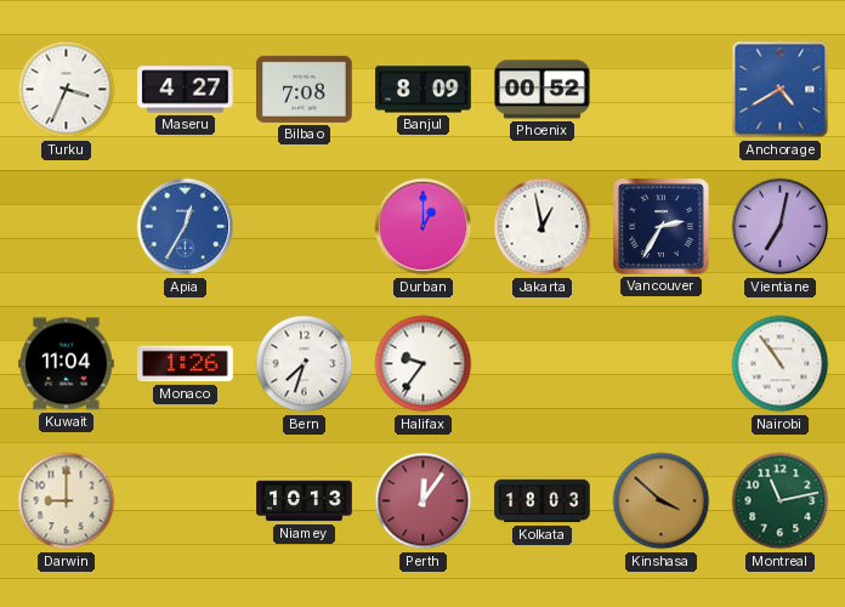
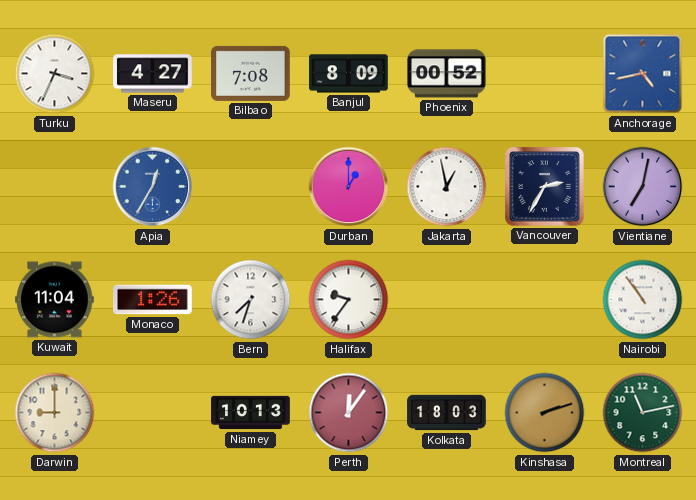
Anchorage: 4:40 -> 4:43
Kinshasa: 3:52 -> 2:12
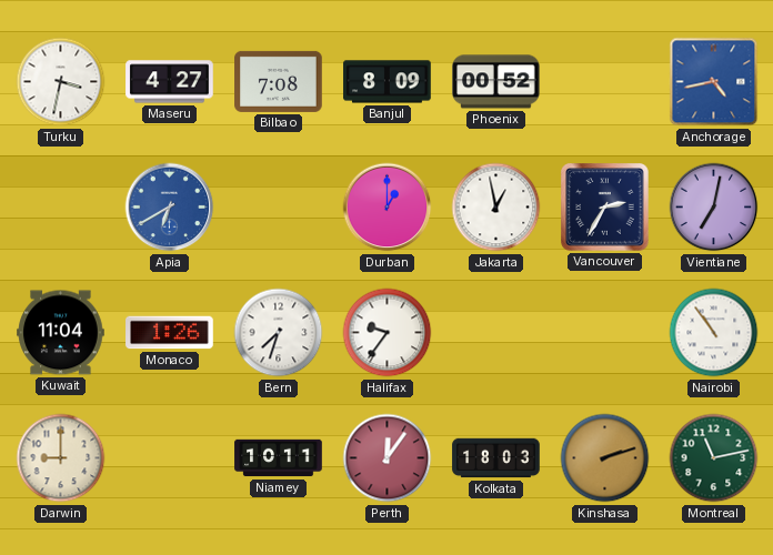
Turku: 3:34 -> 3:32
Apia: 12:35 -> 6:40
Niamey: 10:13 -> 10:11
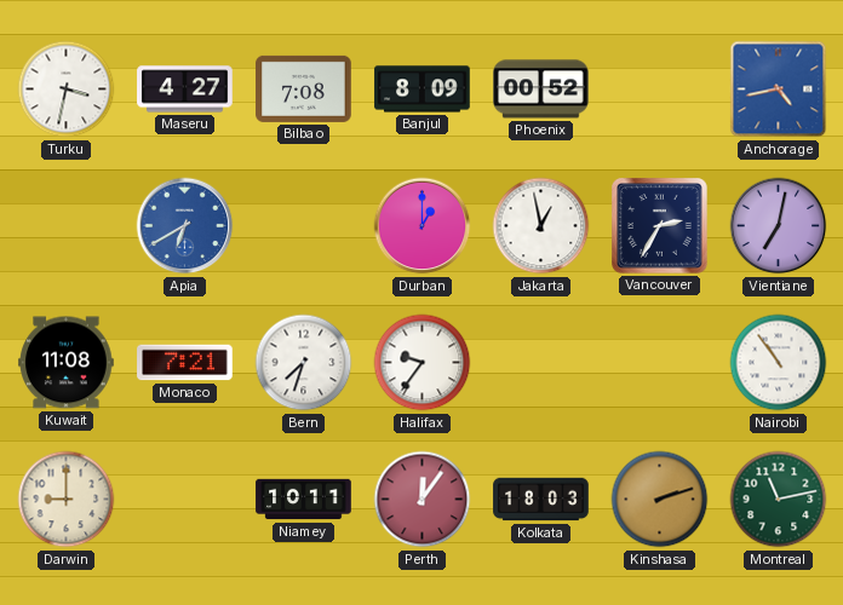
Kuwait: 11:04 -> 11:08
Monaco: 1:26 -> 7:21
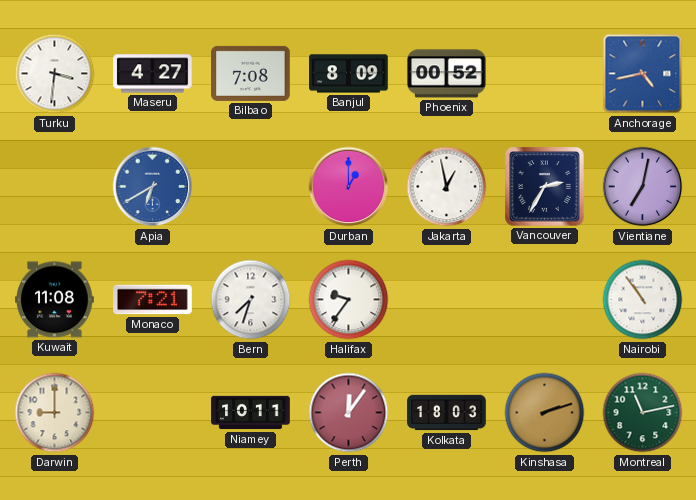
Turku: 3:32 -> 3:31
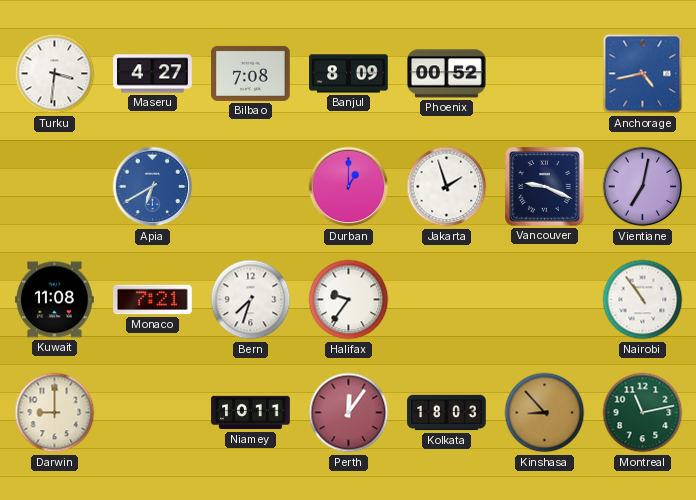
Jakarta: 12:58 -> 1:57
Vancouver: 2:35 -> 9:19
Kinshasa: 2:12 -> 8:53
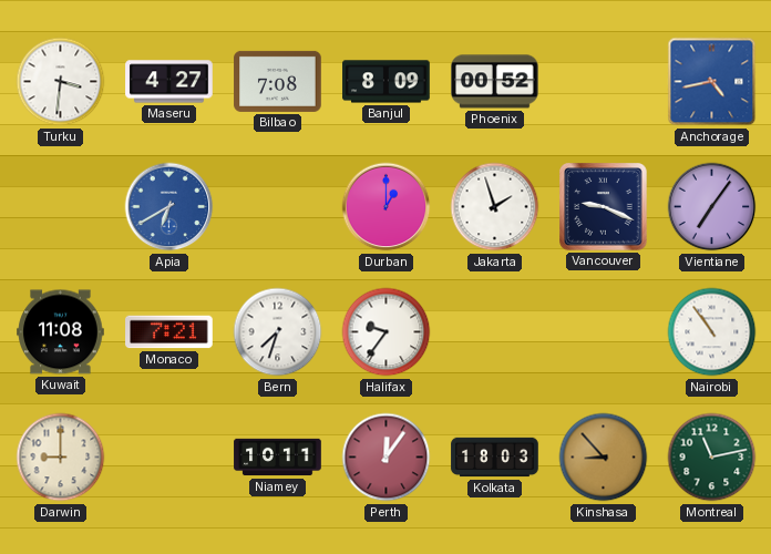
Vientiane: 7:02 -> 7:06
